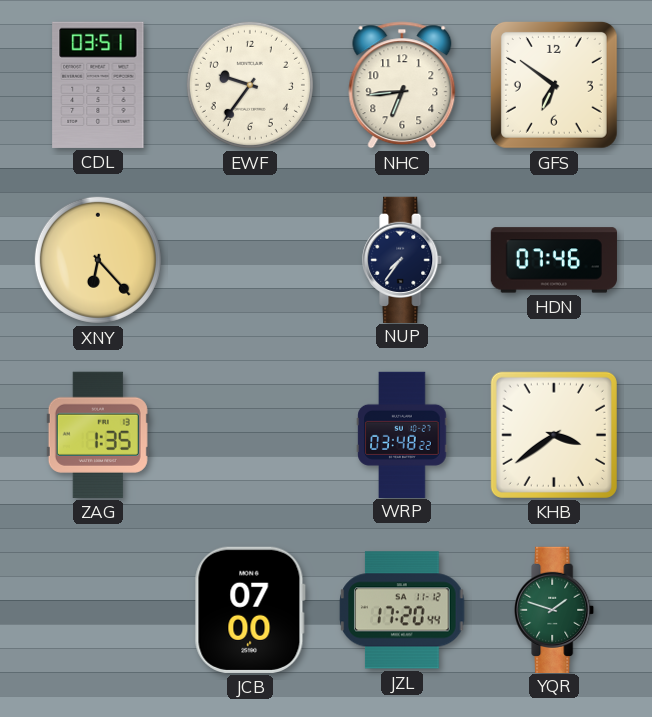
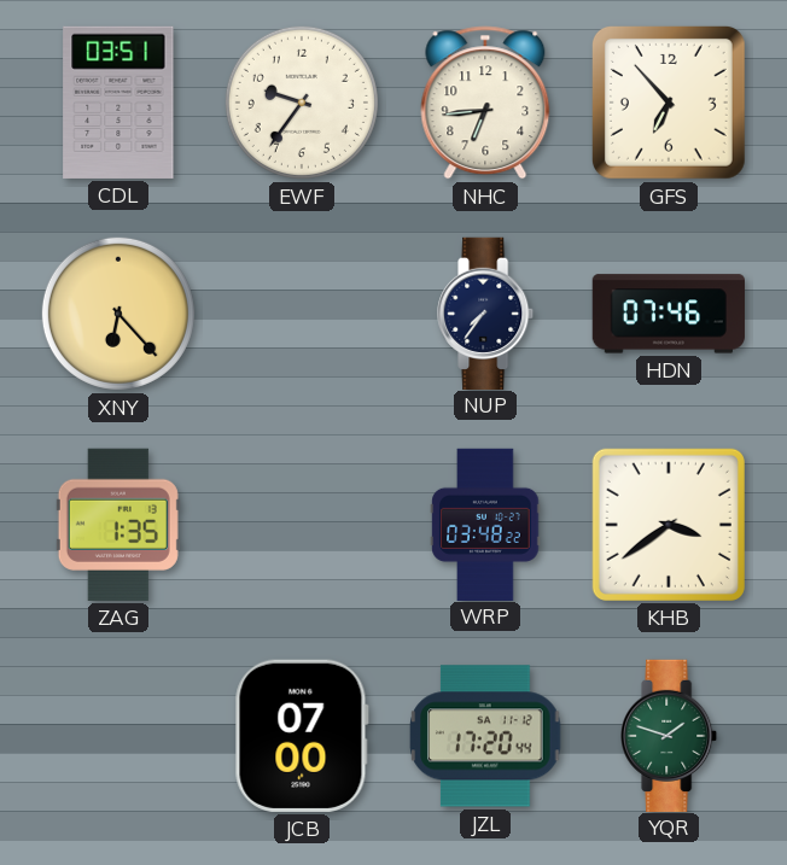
GFS: 6:51 -> 6:53
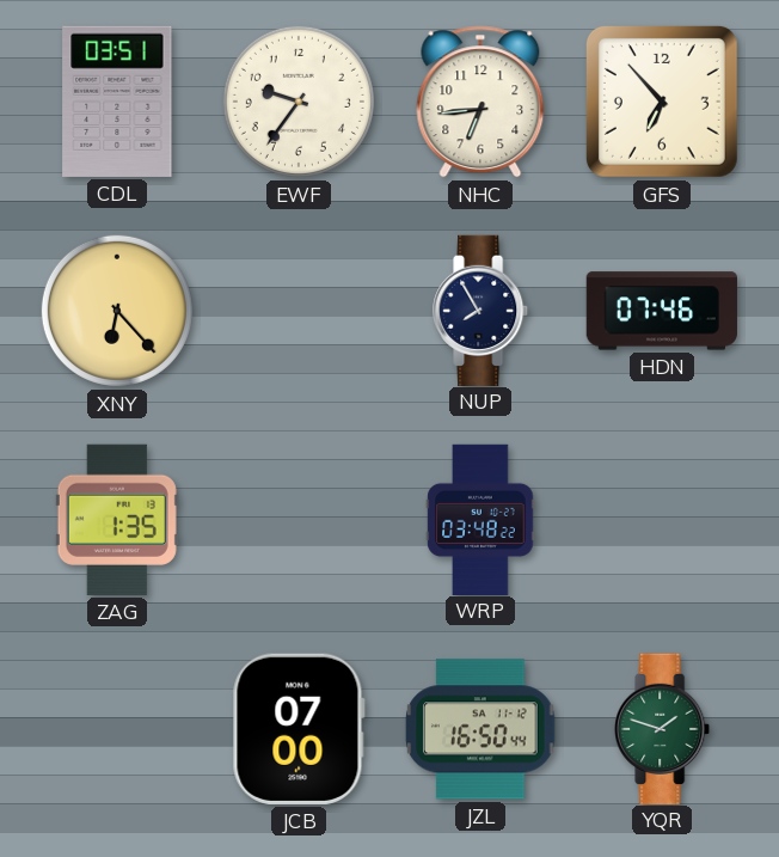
NUP: 7:36 -> 7:55
KHB: 3:39 -> none
JZL: 17:20 -> 16:50
